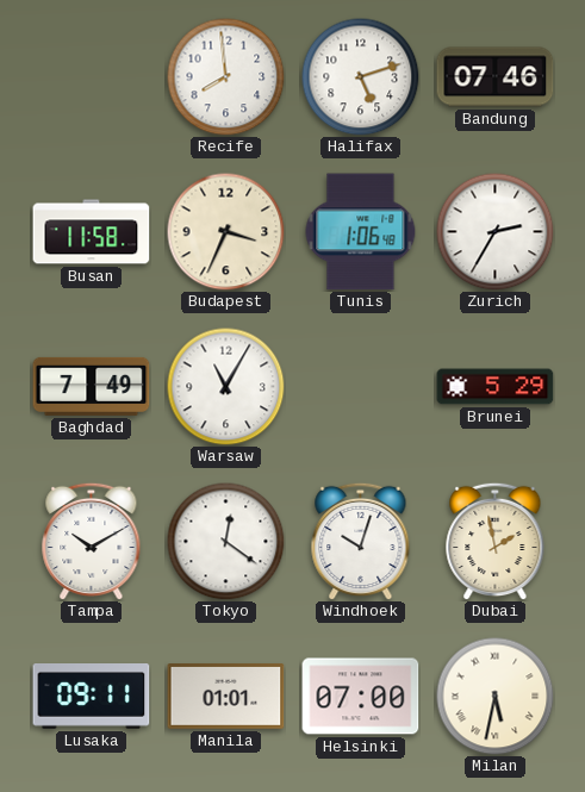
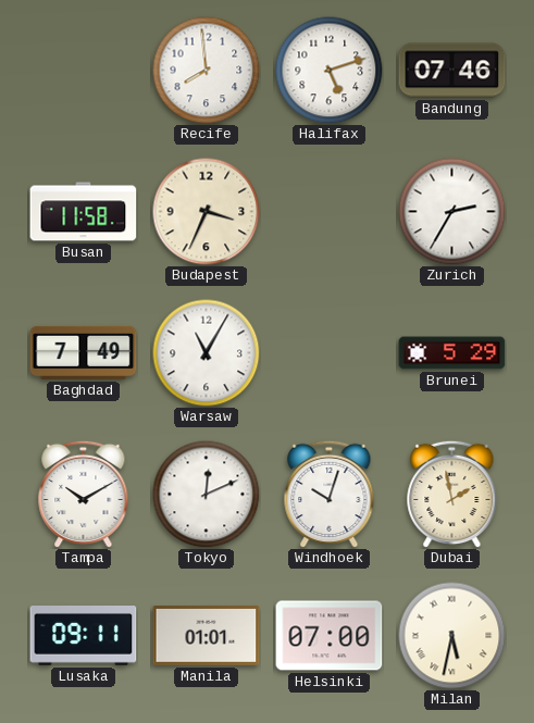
Tunis: 1:06 -> none
Tokyo: 12:21 -> 12:11
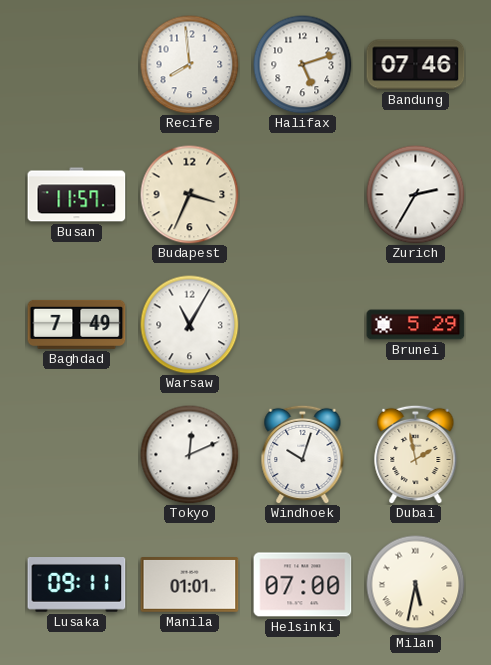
Busan: 11:58 -> 11:57
Tampa: 10:10 -> none
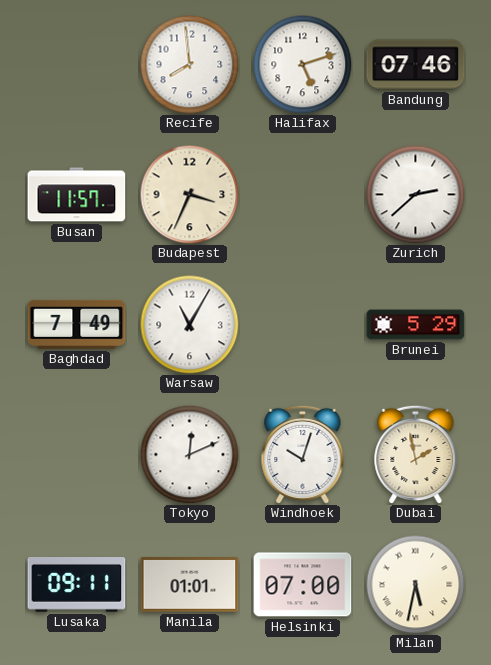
Zurich: 2:35 -> 2:38
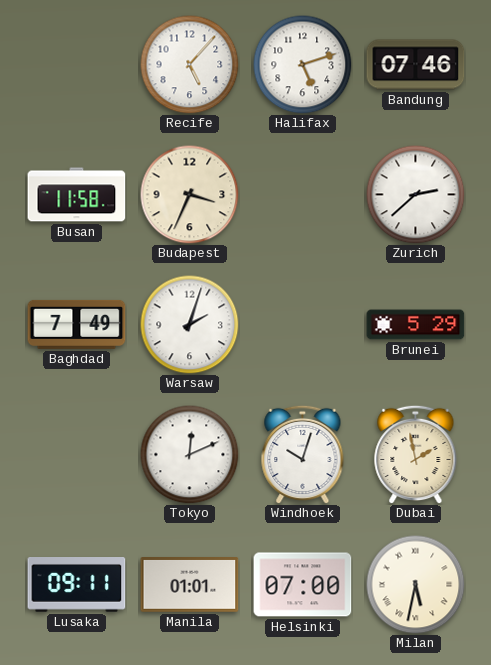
Recife: 7:59 -> 5:07
Busan: 11:57 -> 11:58
Warsaw: 11:05 -> 2:03
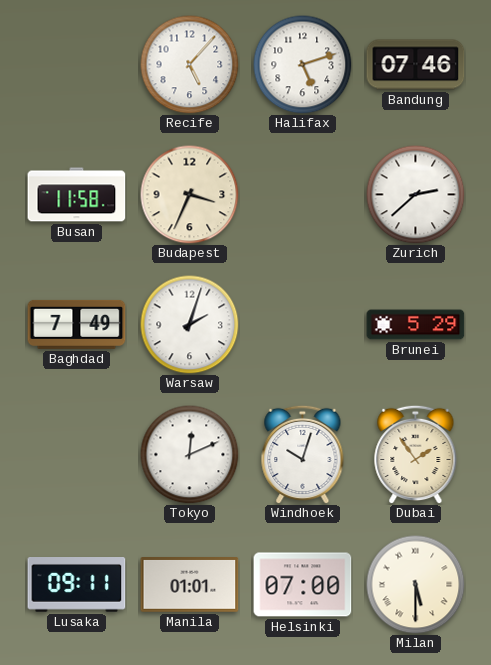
Dubai: 1:58 -> 1:54
Milan: 5:32 -> 5:30
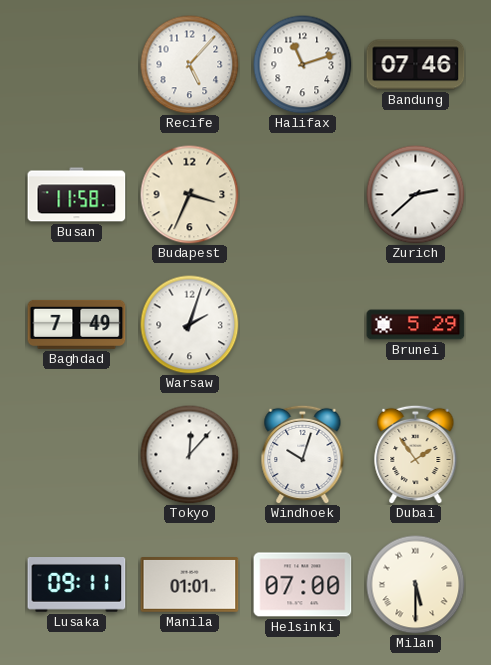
Halifax: 5:12 -> 11:12
Tokyo: 12:11 -> 12:07
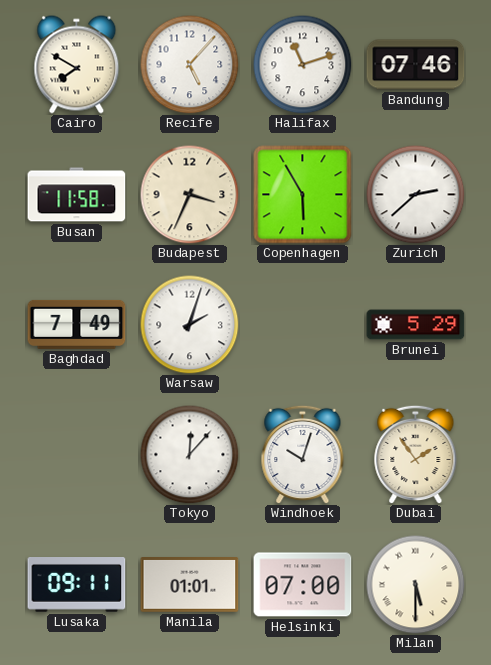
Cairo: none -> 7:50
Copenhagen: none -> 5:55
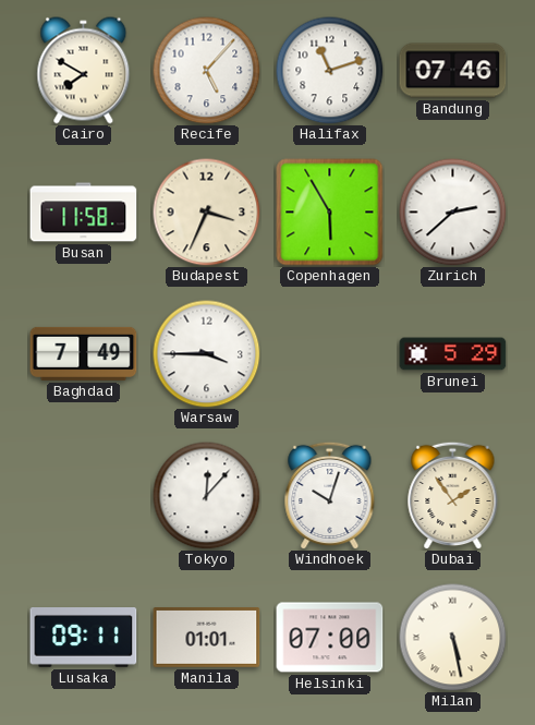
Warsaw: 2:03 -> 3:45
Milan: 5:30 -> 5:28
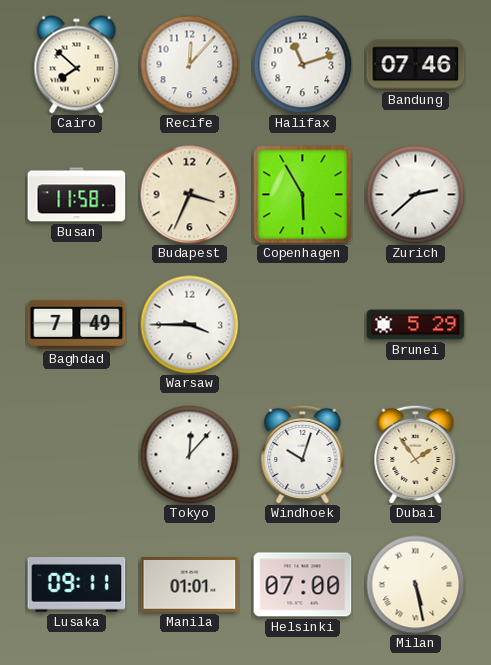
Cairo: 7:50 -> 7:52
Recife: 5:07 -> 12:07
